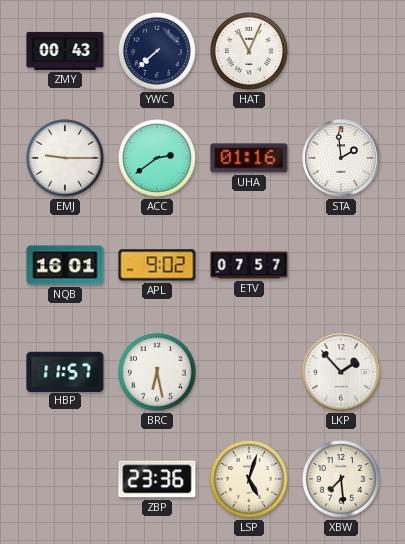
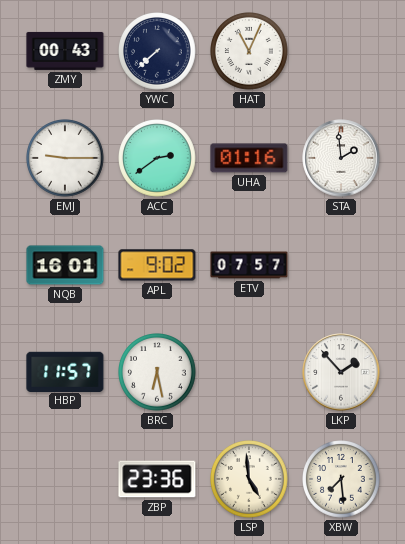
LSP: 5:03 -> 4:59
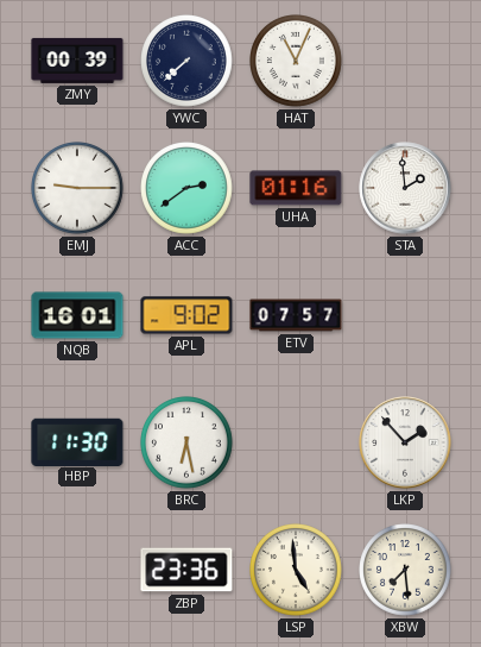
ZMY: 00:43 -> 00:39
HBP: 11:57 -> 11:30
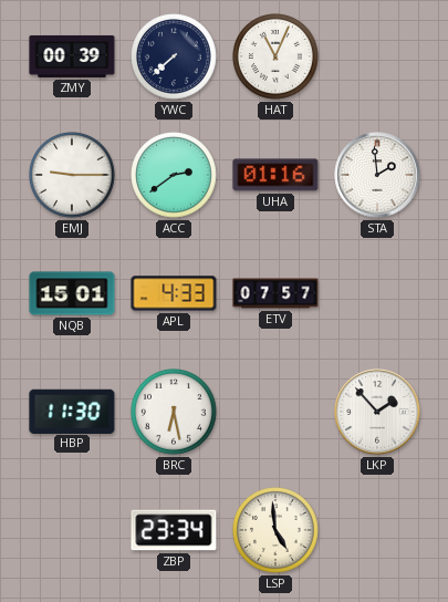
NQB: 16:01 -> 15:01
APL: 9:02 -> 4:33
ZBP: 23:36 -> 23:34
XBW: 7:29 -> none
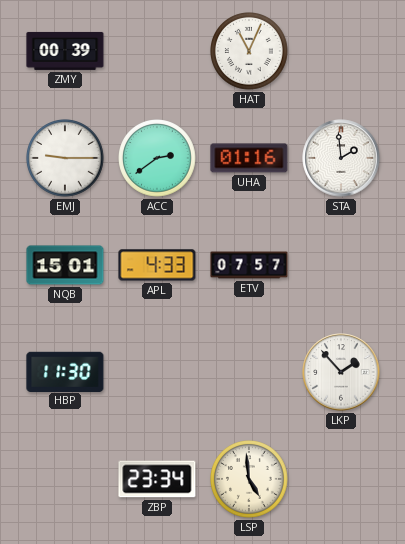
YWC: 7:38 -> none
BRC: 6:28 -> none
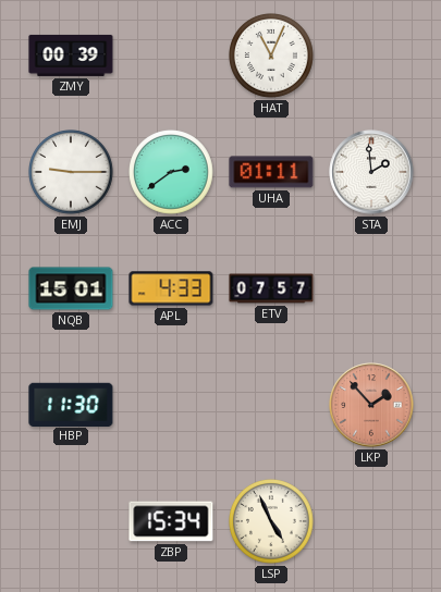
UHA: 01:16 -> 01:11
LKP dial: white -> salmon
ZBP: 23:34 -> 15:34
LSP: 4:59 -> 4:56
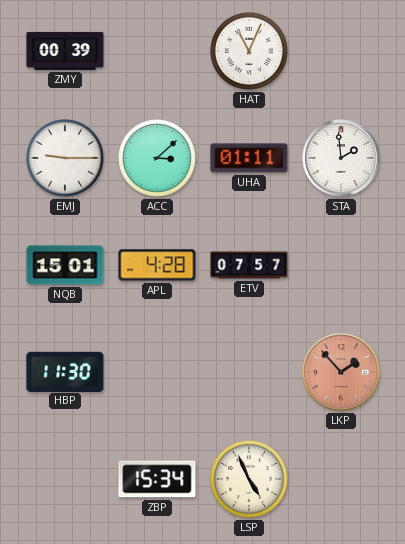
ACC: 2:39 -> 3:08
APL: 4:33 -> 4:28
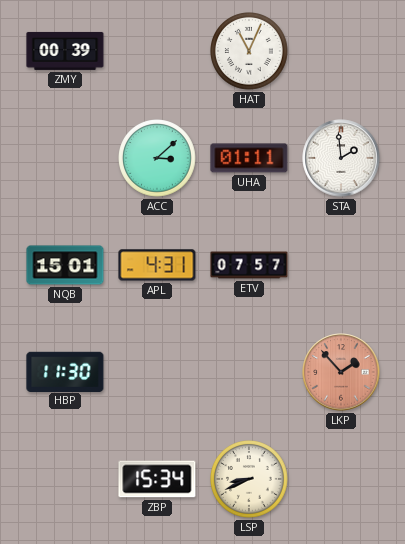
EMJ: 9:15 -> none
APL: 4:28 -> 4:31
LSP: 4:56 -> 8:41
